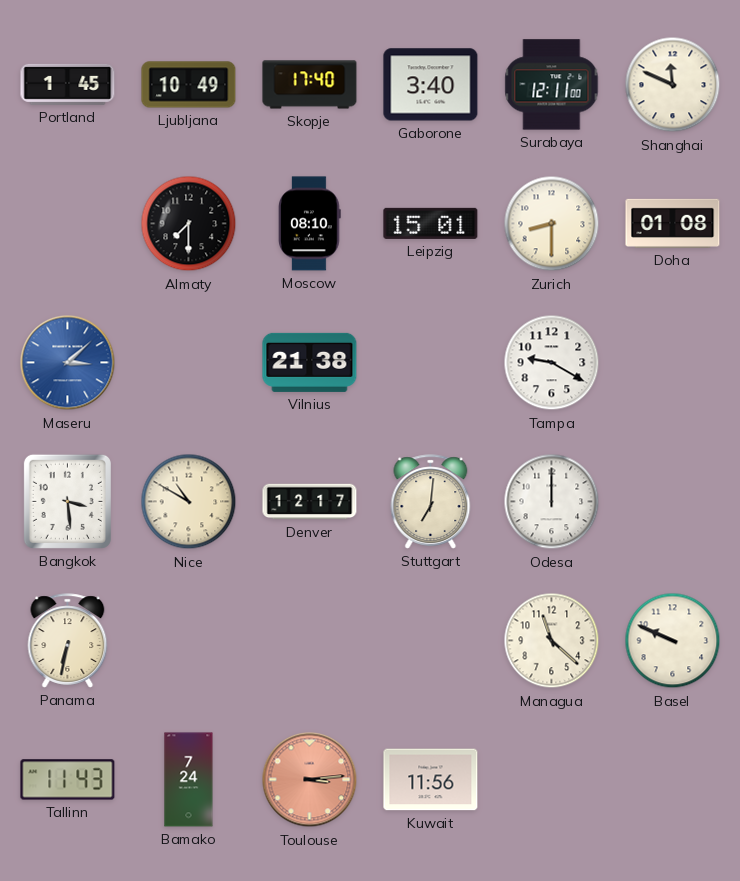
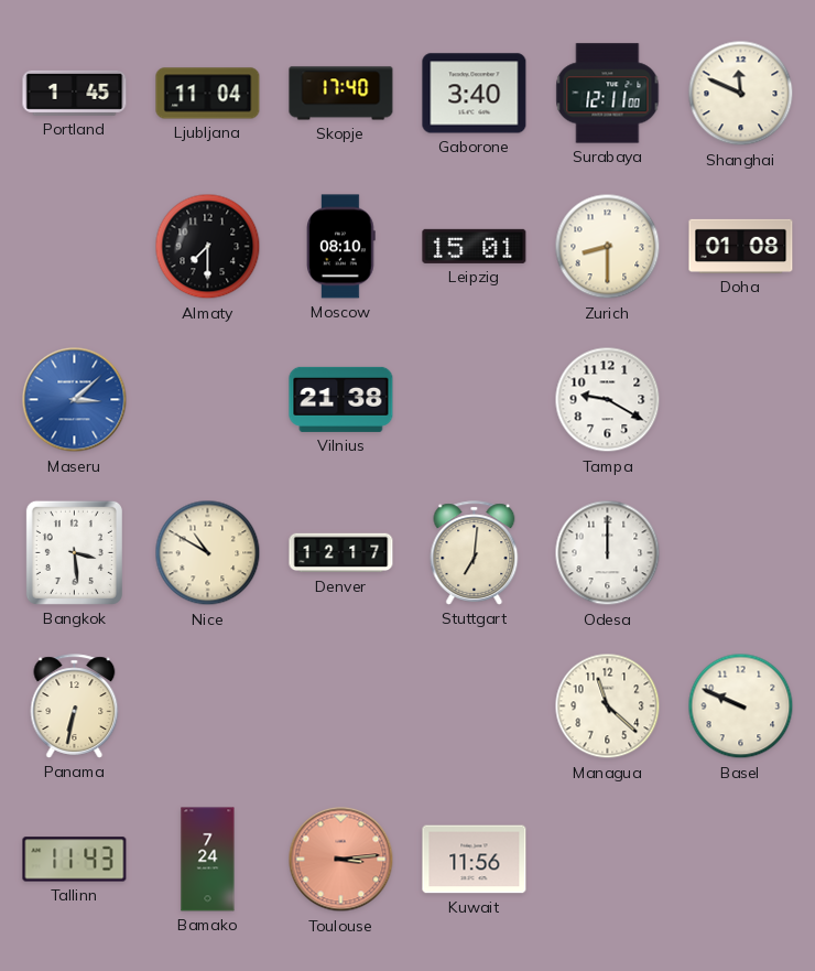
Ljubljana: 10:49 -> 11:04
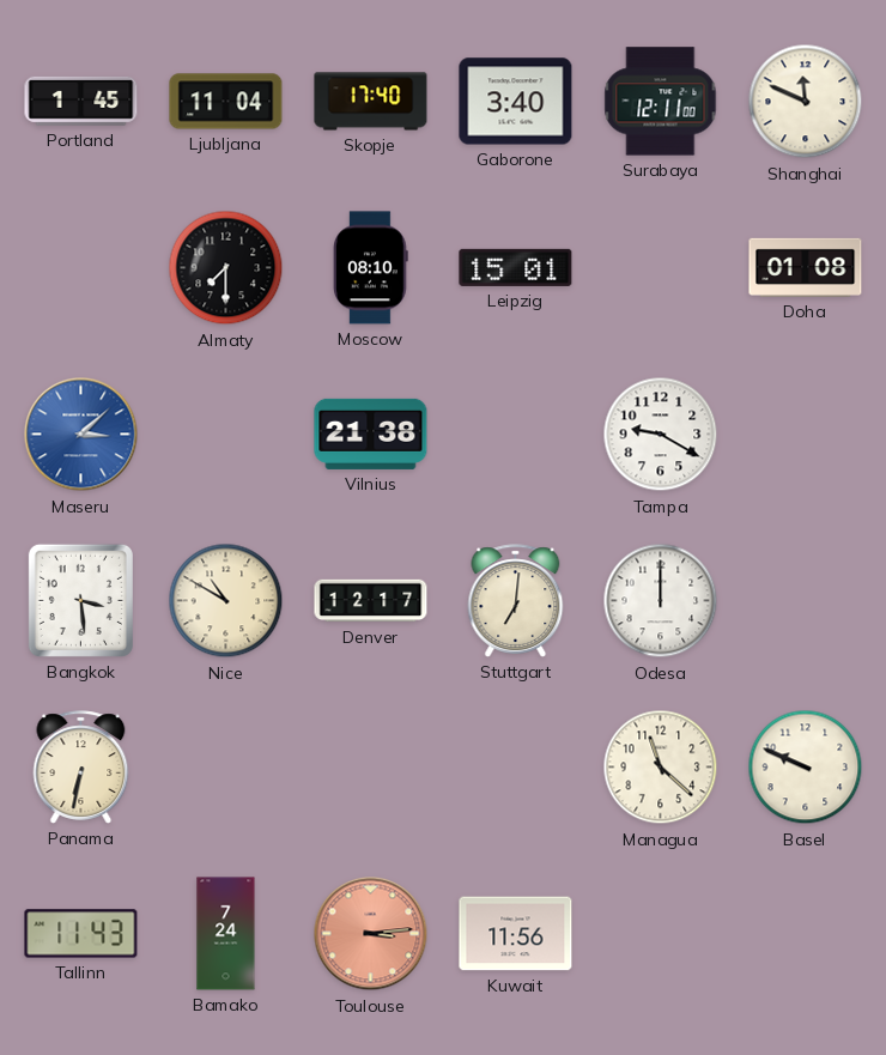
Zurich: 8:30 -> none
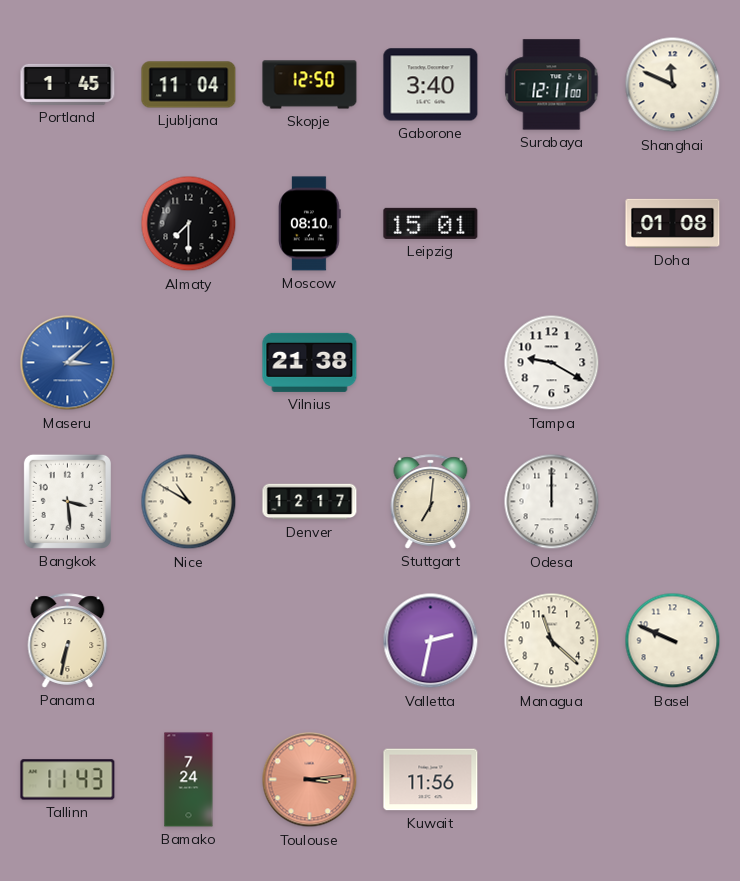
Skopje: 17:40 -> 12:50
Valletta: none -> 2:32
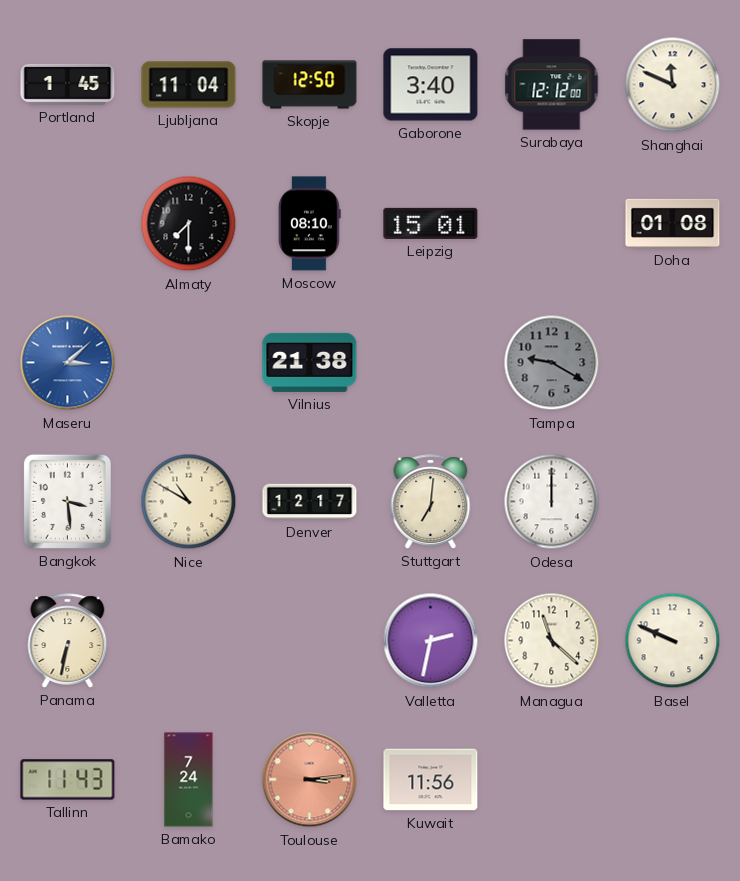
Surabaya: 12:11 -> 12:12
Tampa dial: white -> grey
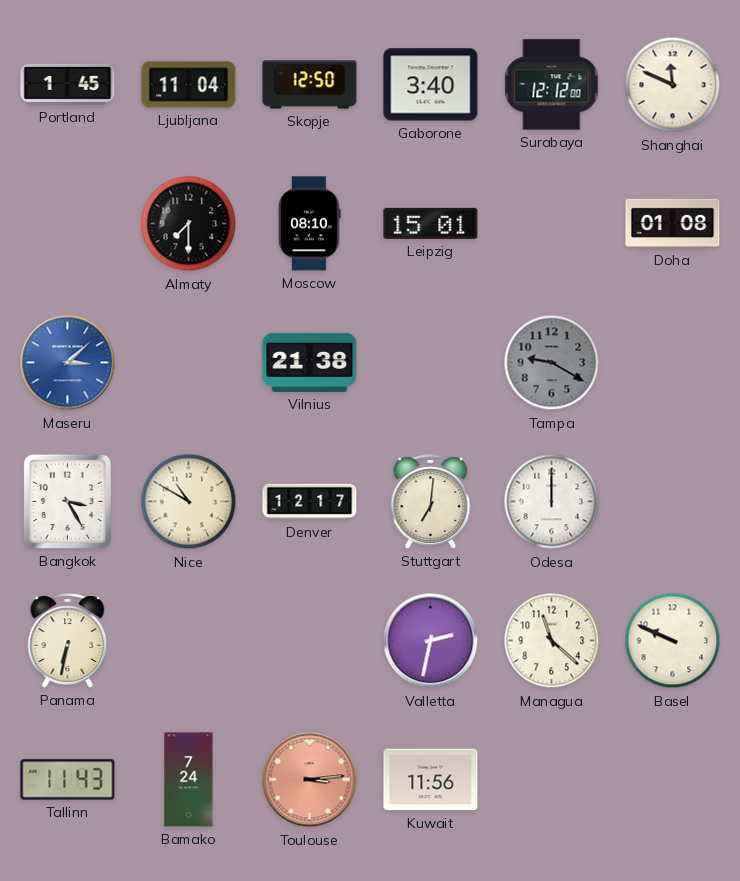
Bangkok: 3:29 -> 3:25
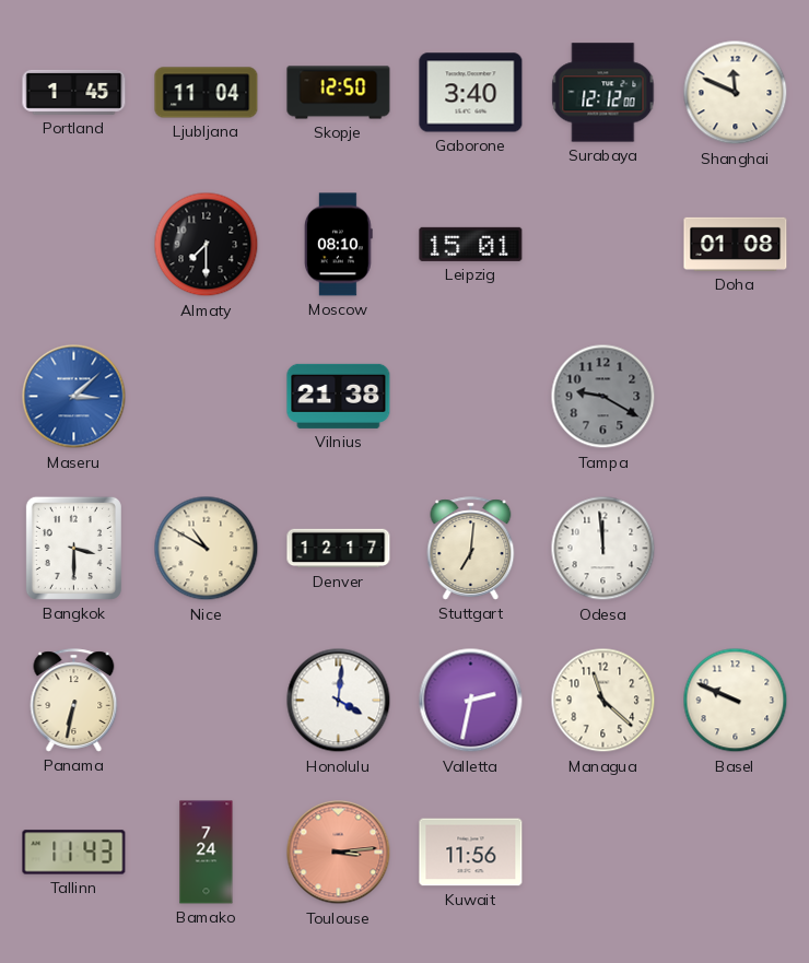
Bangkok: 3:25 -> 3:30
Odesa: 12:00 -> 11:59
Honolulu: none -> 4:01
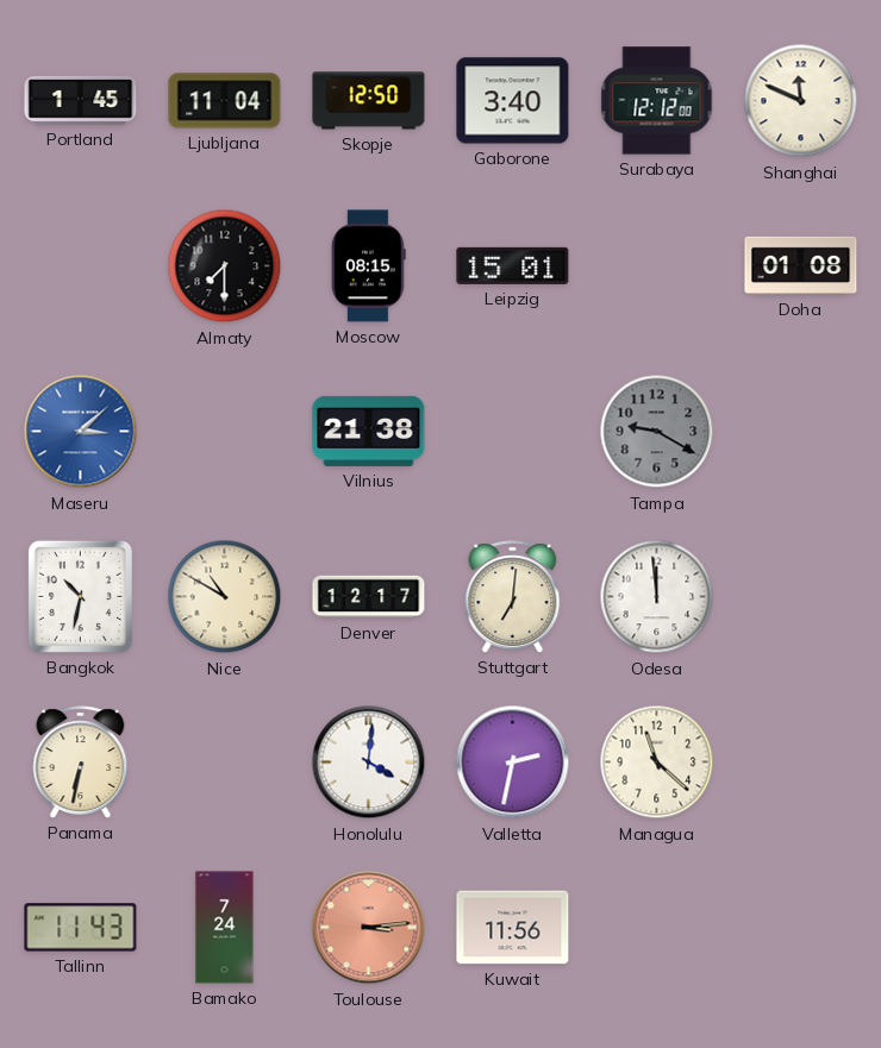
Moscow: 08:10 -> 08:15
Bangkok: 3:30 -> 10:32
Basel: 9:49 -> none
